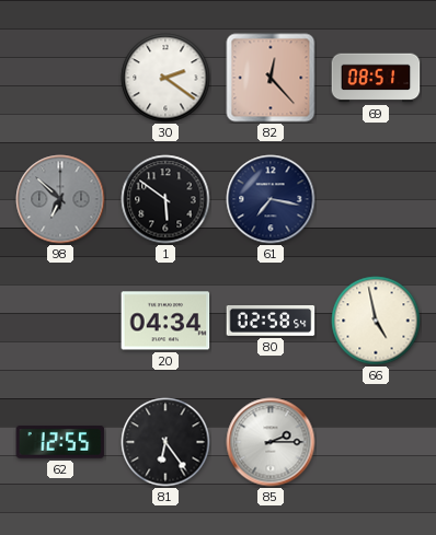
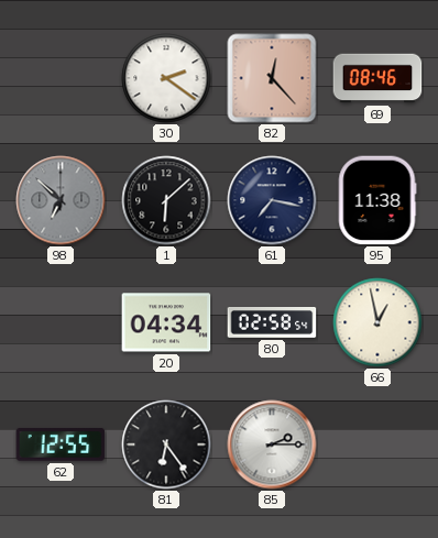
69: 08:51 -> 08:46
1: 5:51 -> 6:08
95: none -> 11:38
66: 4:58 -> 12:58
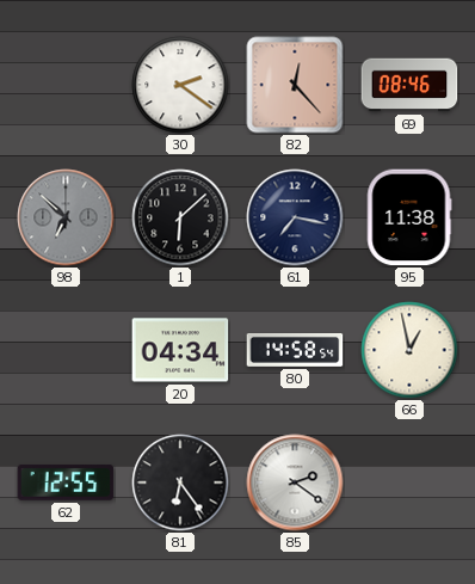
80: 02:58 -> 14:58
85: 2:15 -> 2:21
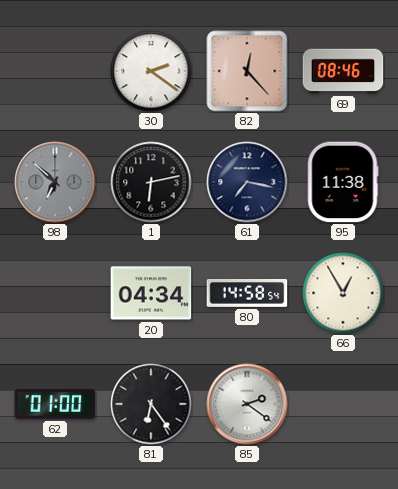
1: 6:08 -> 6:13
66: 12:58 -> 12:55
62: 12:55 -> 01:00
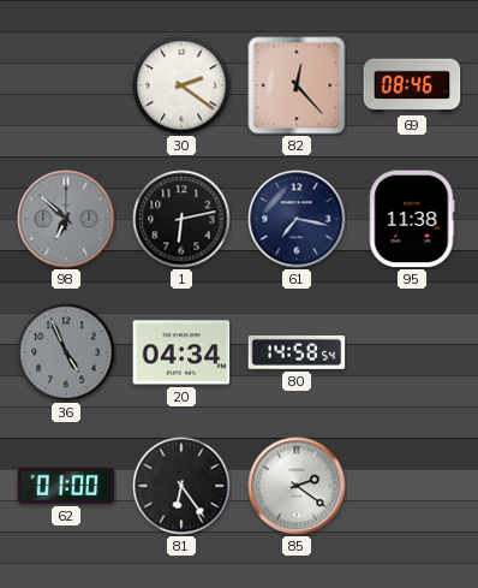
36: none -> 4:56
66: 12:55 -> none
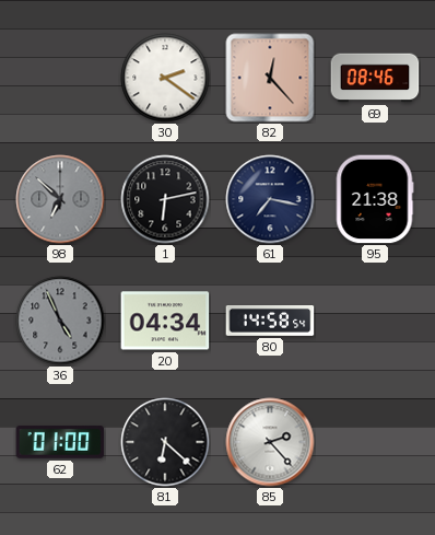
95: 11:38 -> 21:38
81: 6:24 -> 6:22
85: 2:21 -> 2:23
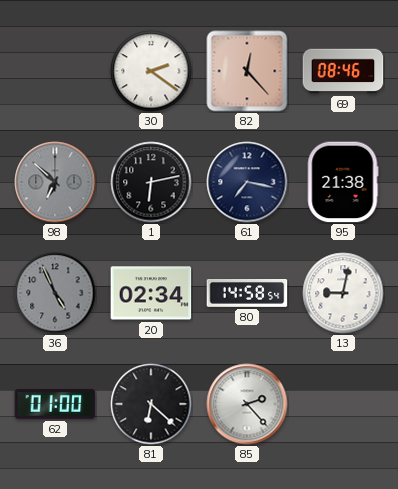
20: 04:34 -> 02:34
13: none -> 9:02
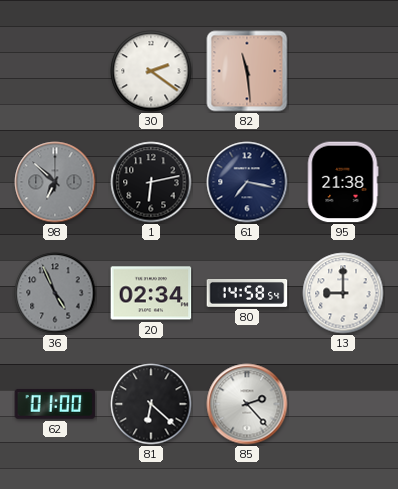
82: 12:23 -> 11:29
69: 08:46 -> none
13: 9:02 -> 9:00
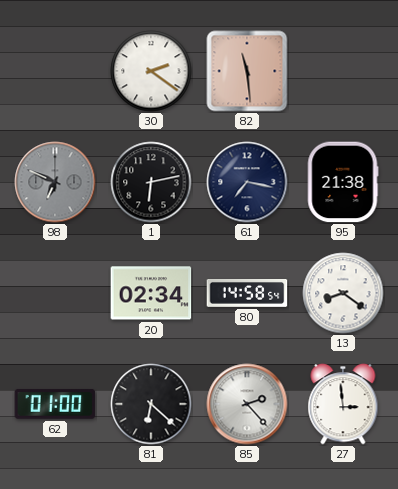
98: 6:52 -> 6:49
36: 4:56 -> none
13: 9:00 -> 8:21
27: none -> 2:59
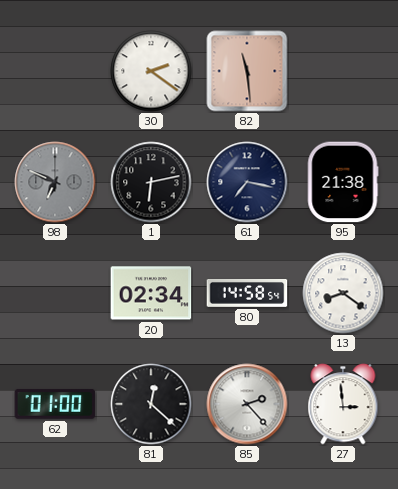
81: 6:22 -> 12:22
